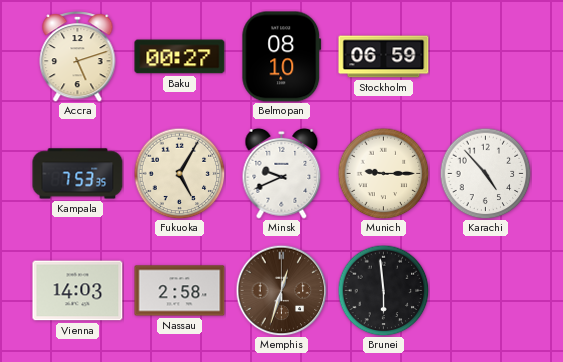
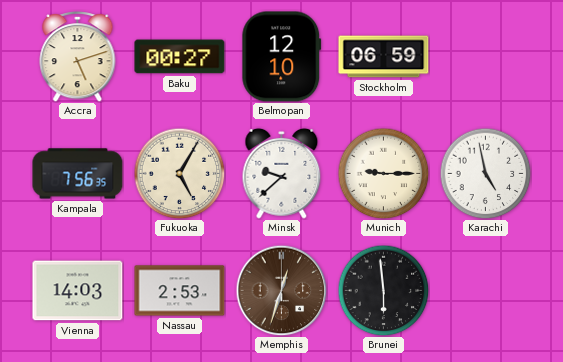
Belmopan: 08:10 -> 12:10
Kampala: 7:53 -> 7:56
Minsk: 9:41 -> 9:38
Karachi: 4:53 -> 4:58
Nassau: 2:58 -> 2:53
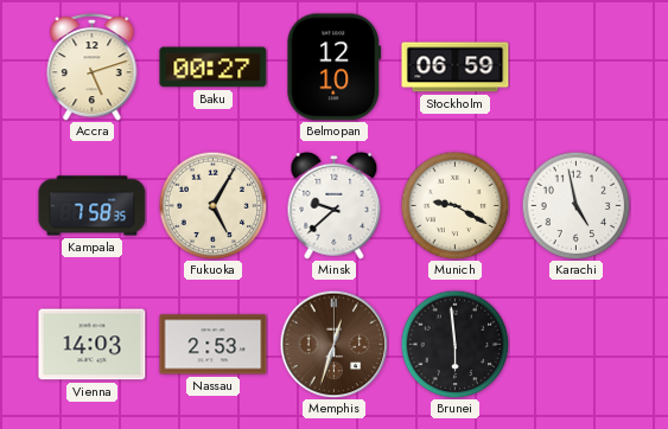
Kampala: 7:56 -> 7:58
Munich: 9:15 -> 9:20
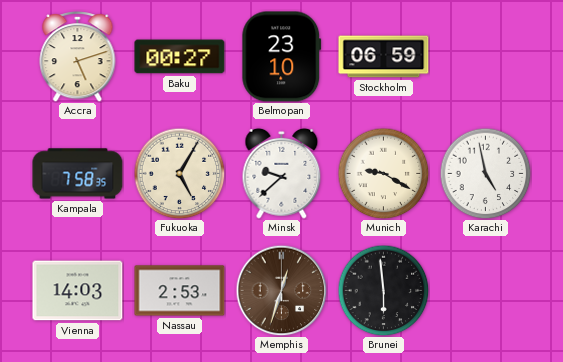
Belmopan: 12:10 -> 23:10
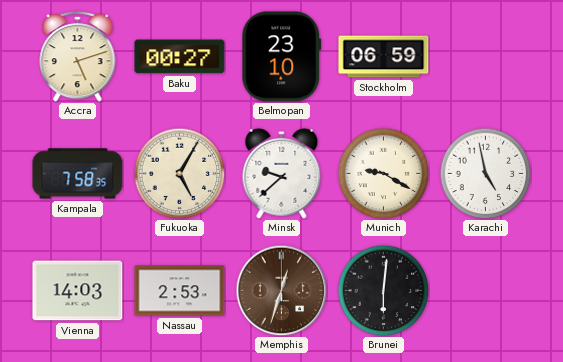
Brunei: 5:59 -> 6:01
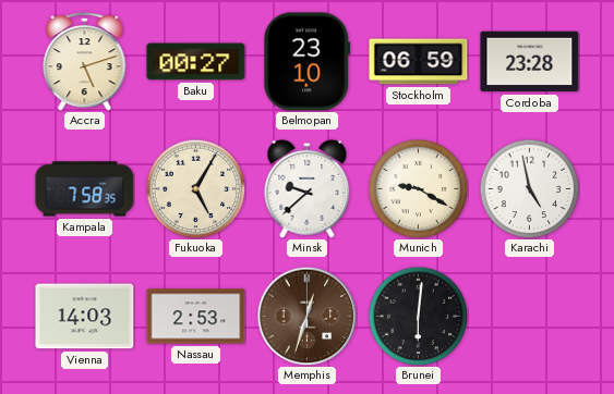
Cordoba: none -> 23:28
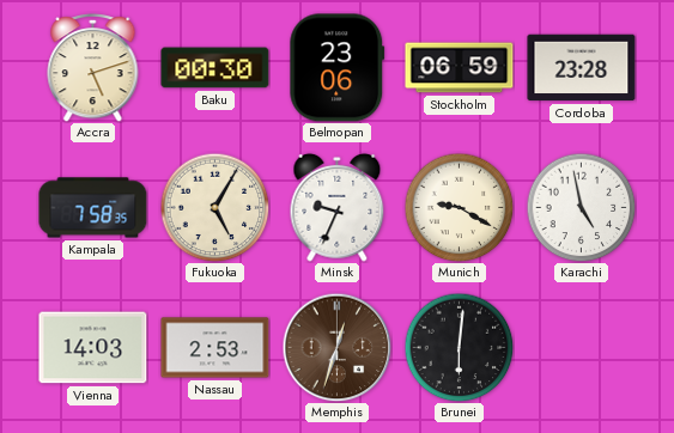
Baku: 00:27 -> 00:30
Belmopan: 23:10 -> 23:06
Minsk: 9:38 -> 9:34
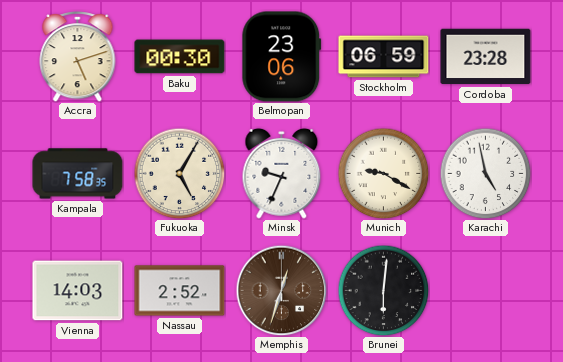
Nassau: 2:53 -> 2:52
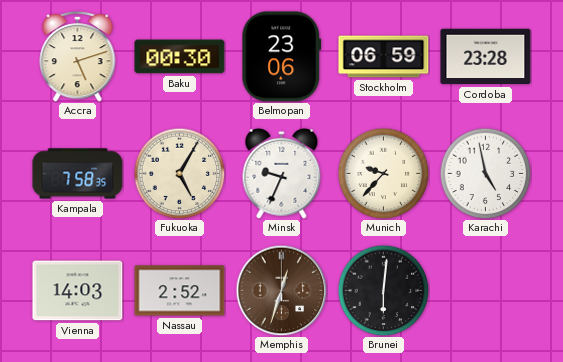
Munich: 9:20 -> 9:37
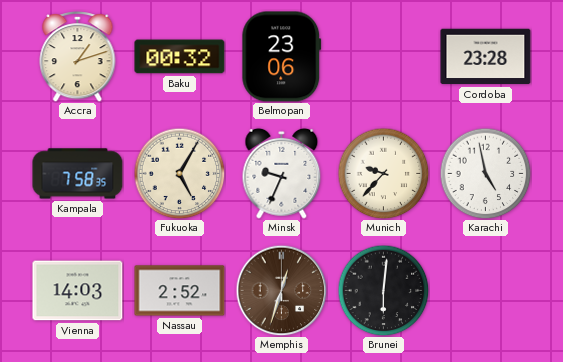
Accra: 5:12 -> 1:12
Baku: 00:30 -> 00:32
Stockholm: 06:59 -> none
